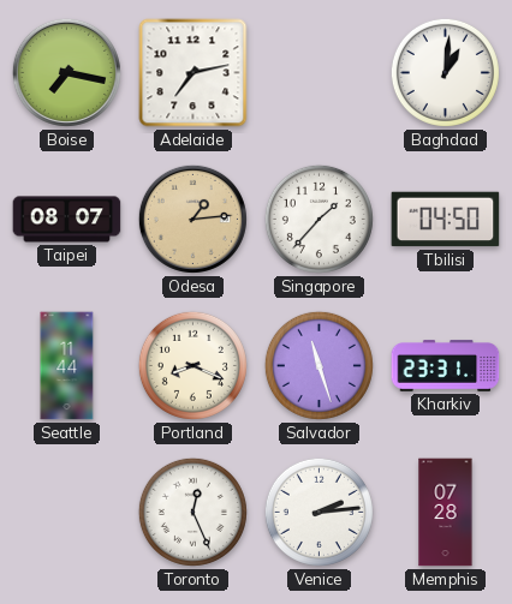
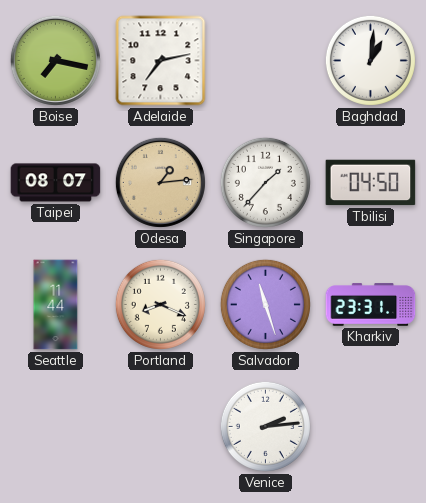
Toronto: 12:26 -> none
Memphis: 07:28 -> none
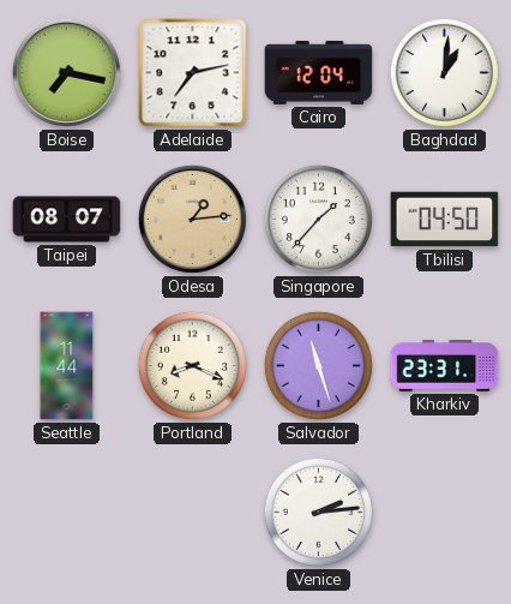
Cairo: none -> 12:04
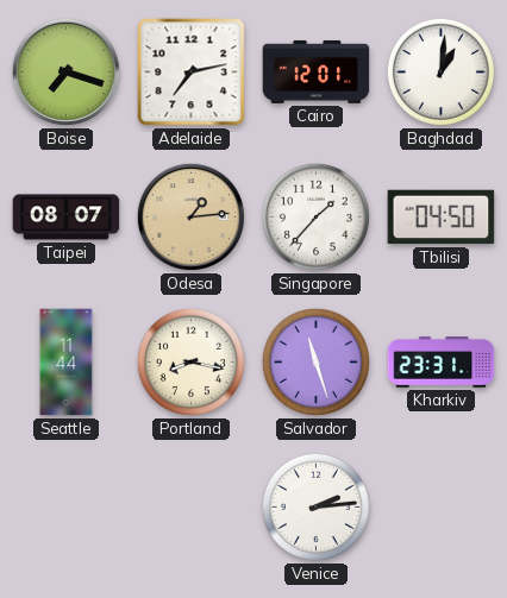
Boise: 7:17 -> 7:18
Cairo: 12:04 -> 12:01
Portland: 8:19 -> 8:17
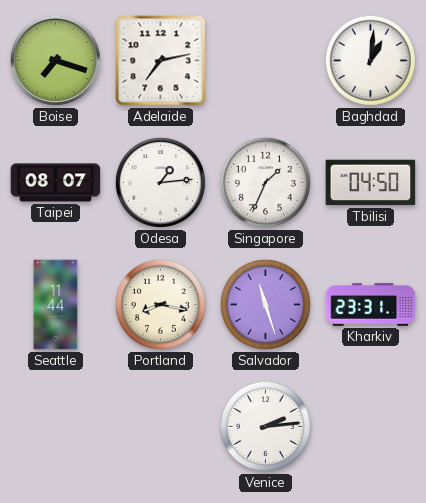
Cairo: 12:01 -> none
Odesa dial: champagne -> white
Singapore: 1:37 -> 1:34
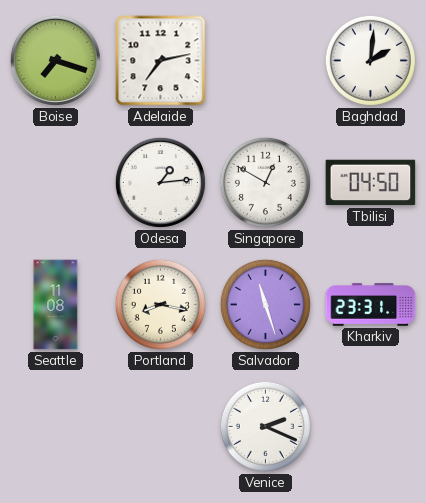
Baghdad: 1:01 -> 2:01
Taipei: 08:07 -> none
Singapore: 1:34 -> 12:50
Seattle: 11:44 -> 11:08
Venice: 2:14 -> 2:19
